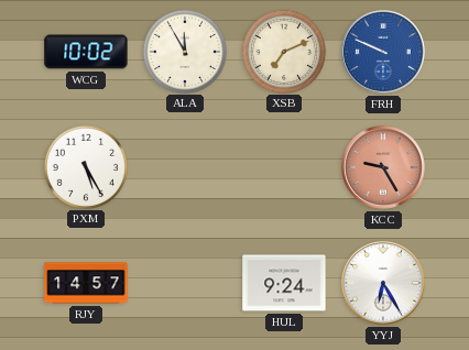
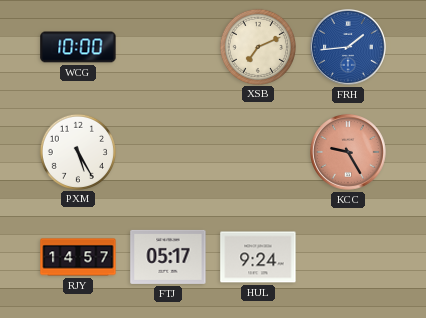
WCG: 10:02 -> 10:00
ALA: 11:55 -> none
FRH: 9:49 -> 1:44
FTJ: none -> 05:17
YYJ: 6:25 -> none
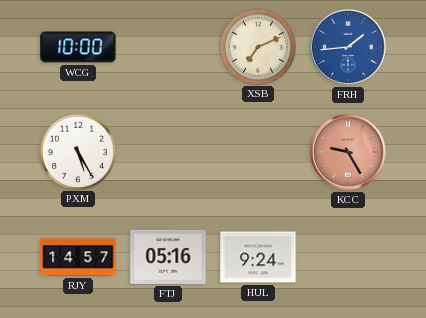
FTJ: 05:17 -> 05:16
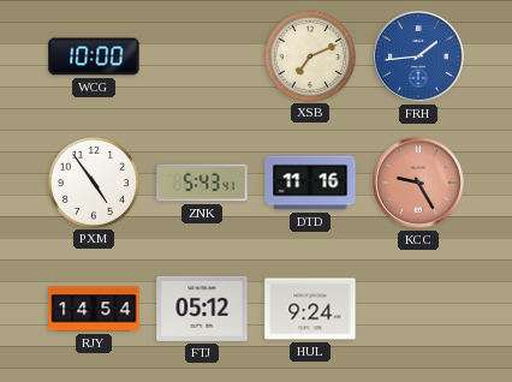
PXM: 5:25 -> 4:54
ZNK: none -> 5:43
DTD: none -> 11:16
RJY: 14:57 -> 14:54
FTJ: 05:16 -> 05:12
